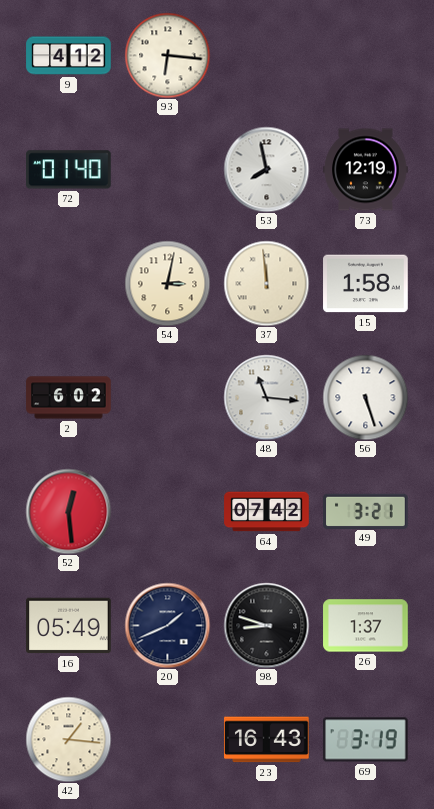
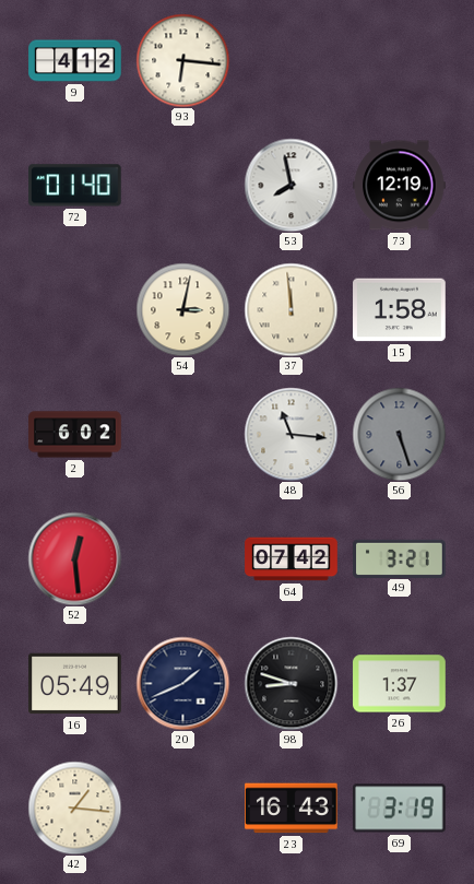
56 dial: white -> grey
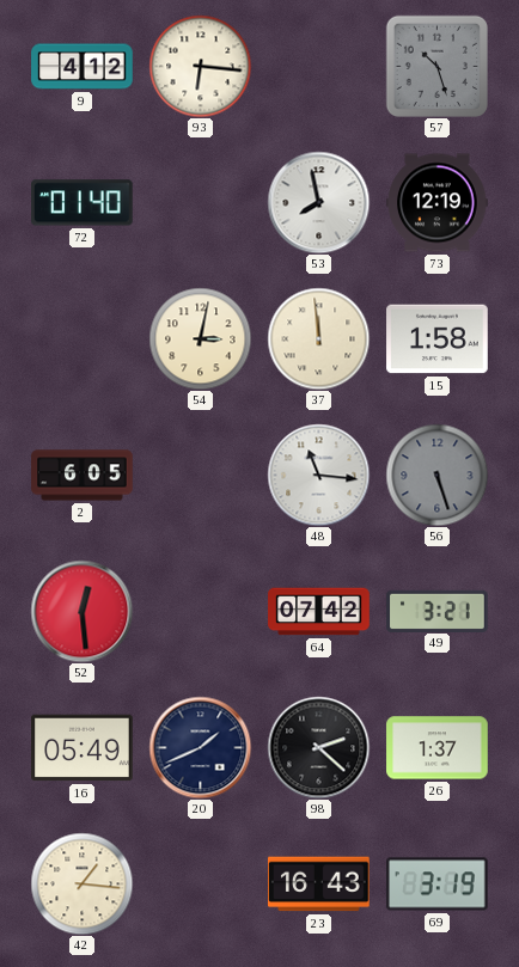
57: none -> 10:27
2: 6:02 -> 6:05
98: 8:48 -> 2:22
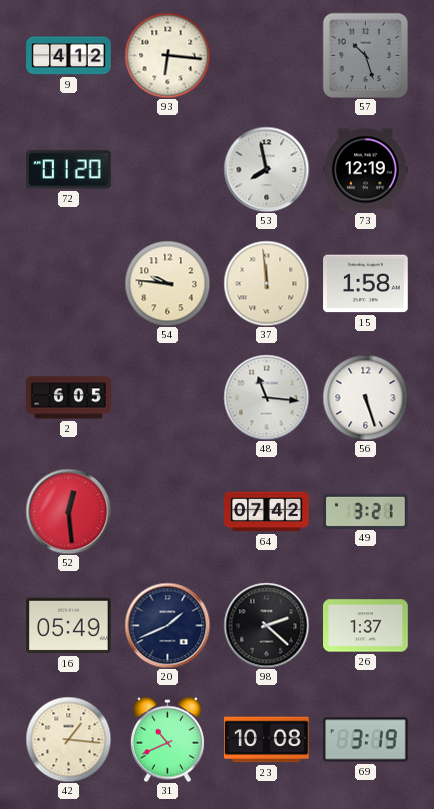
72: 01:40 -> 01:20
54: 3:02 -> 9:46
56 dial: grey -> white
31: none -> 10:41
23: 16:43 -> 10:08
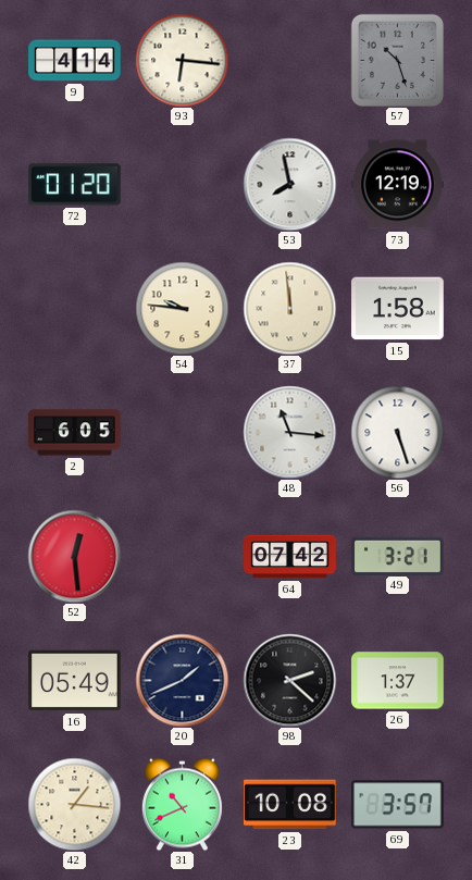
9: 4:12 -> 4:14
69: 3:19 -> 3:57
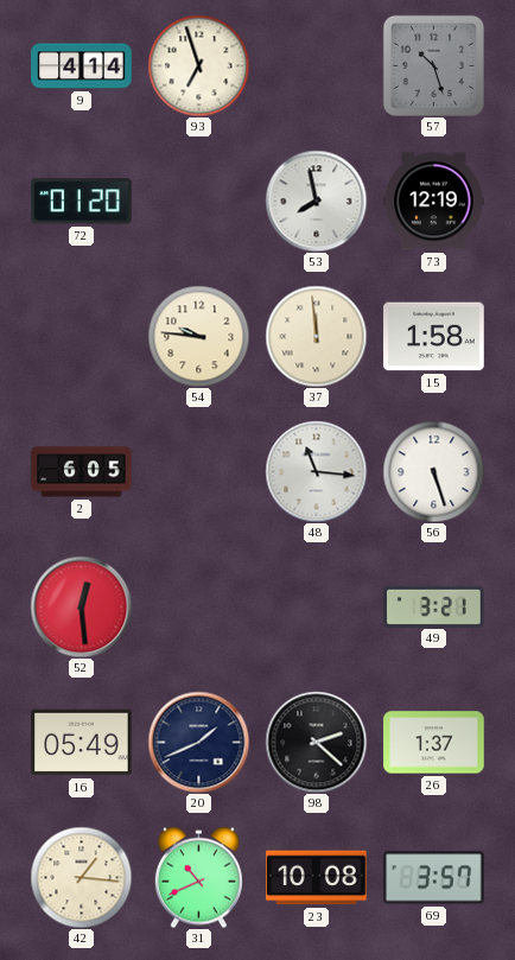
93: 6:16 -> 6:57
64: 07:42 -> none
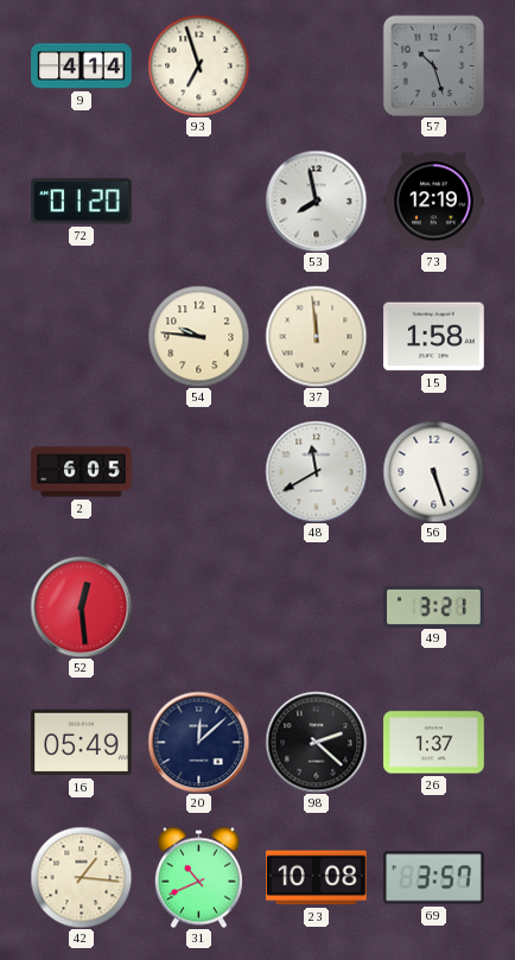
48: 11:16 -> 11:40
20: 1:41 -> 12:08
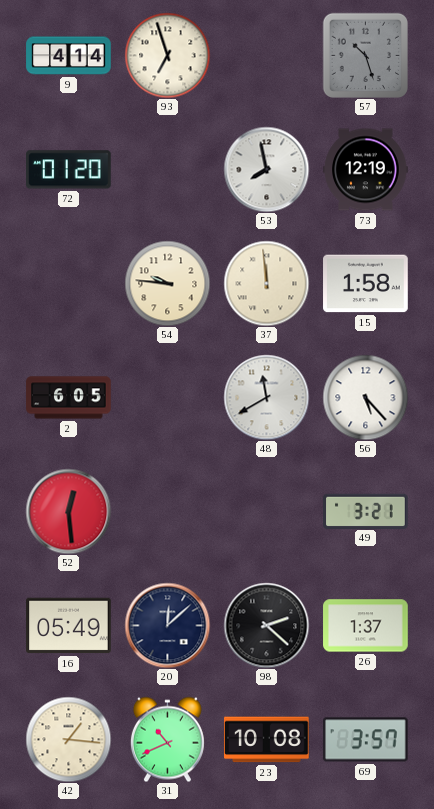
56: 5:27 -> 5:23
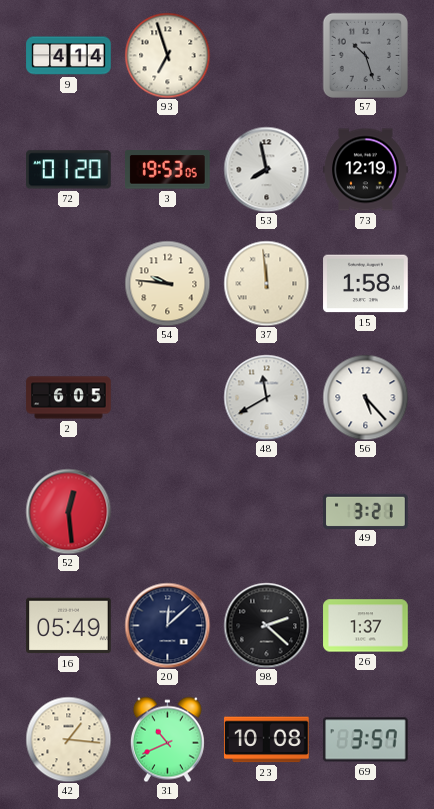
3: none -> 19:53
